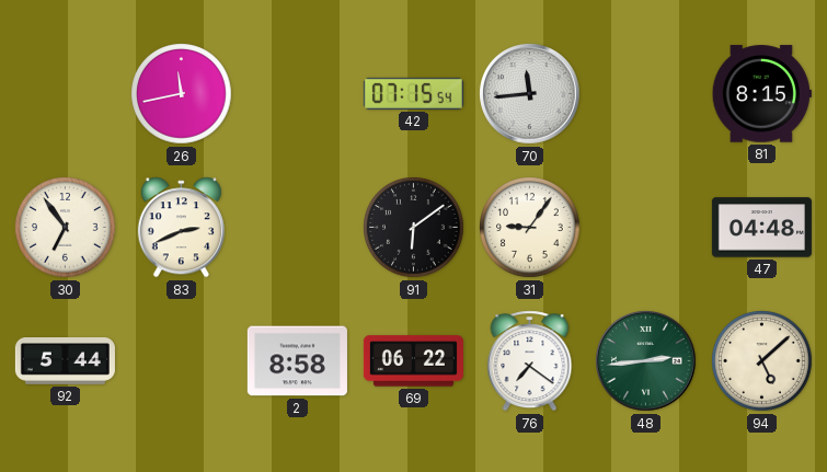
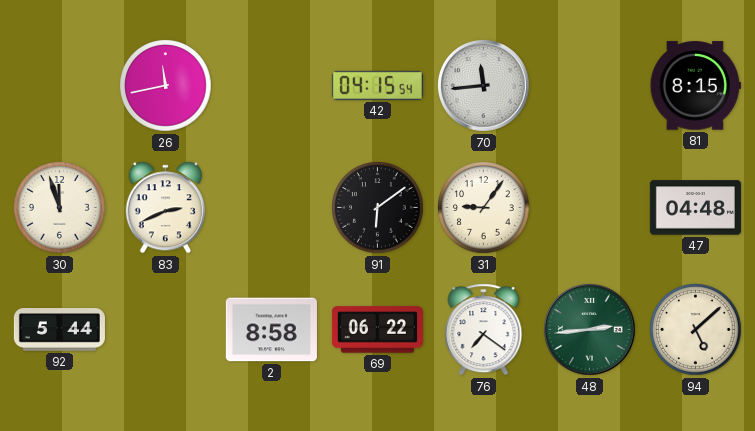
42: 07:15 -> 04:15
30: 6:54 -> 11:57
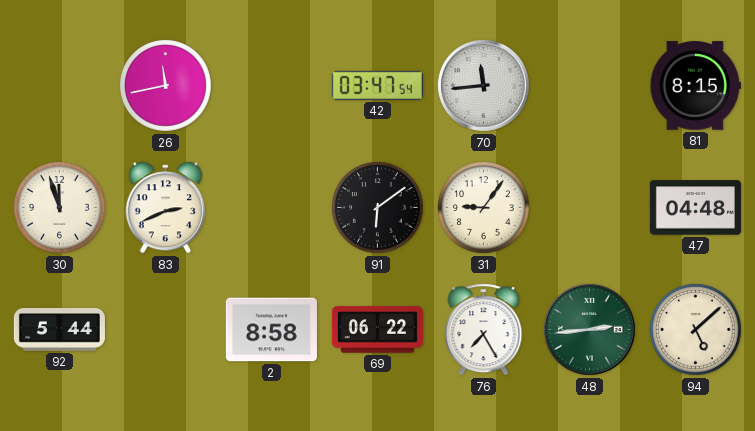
42: 04:15 -> 03:47
76: 7:21 -> 7:25
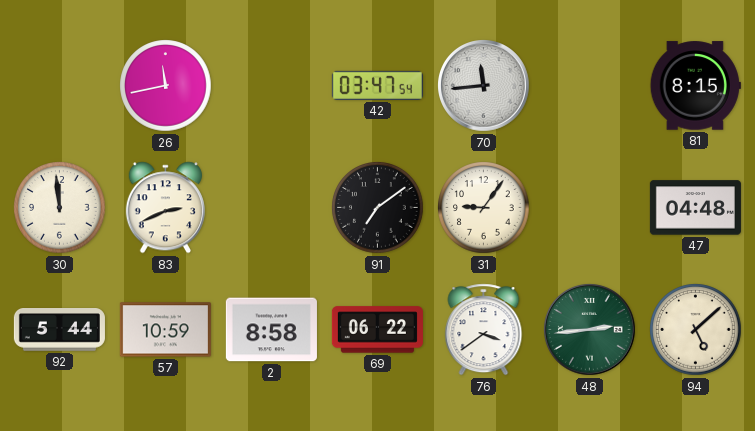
30: 11:57 -> 11:59
91: 6:09 -> 7:09
57: none -> 10:59
76: 7:25 -> 3:39
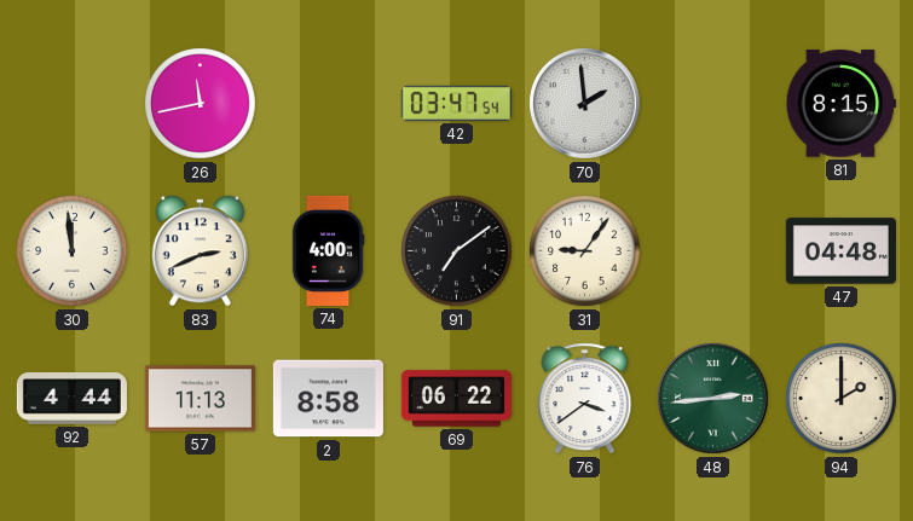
70: 11:44 -> 1:59
74: none -> 4:00
92: 5:44 -> 4:44
57: 10:59 -> 11:13
94: 5:08 -> 2:00
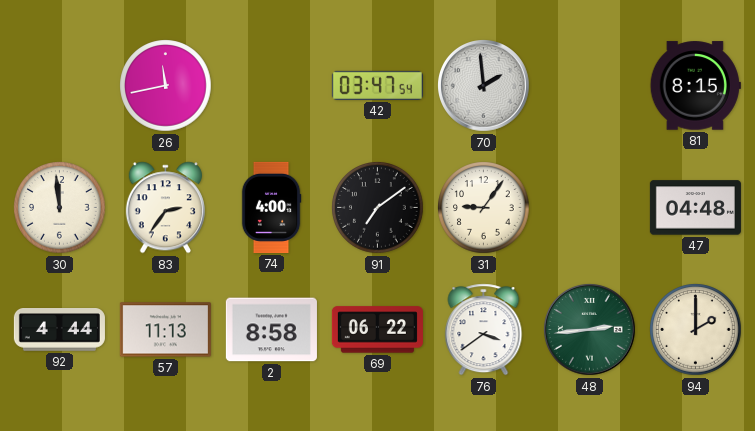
83: 2:41 -> 2:36
